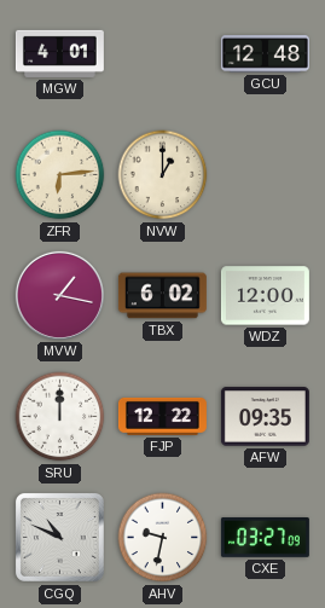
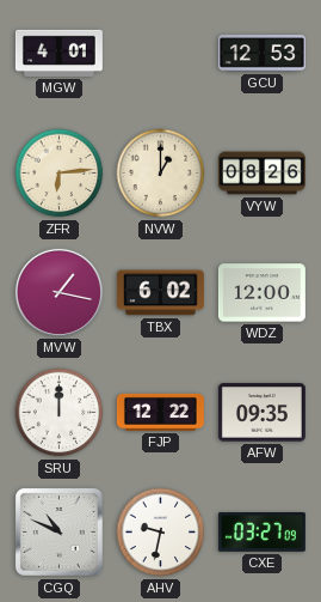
GCU: 12:48 -> 12:53
VYW: none -> 08:26
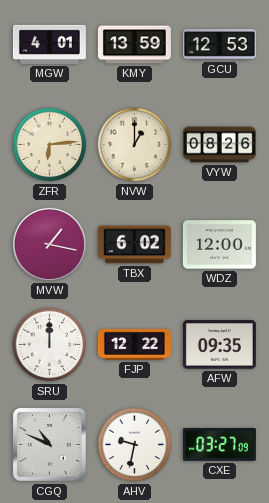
KMY: none -> 13:59
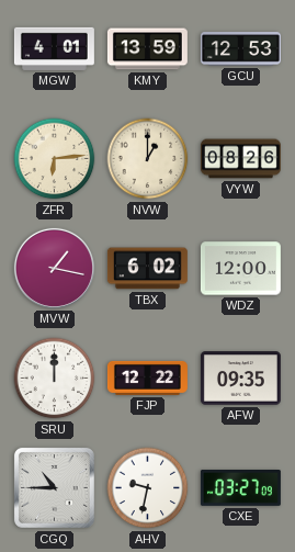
CGQ: 10:49 -> 10:45
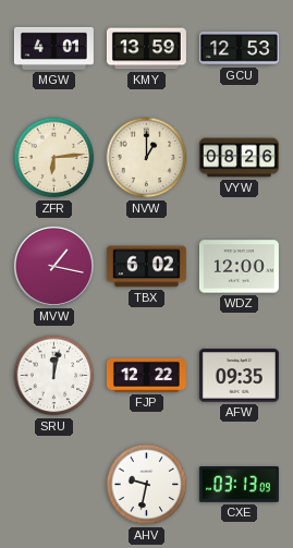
SRU: 12:00 -> 12:02
CGQ: 10:45 -> none
CXE: 03:27 -> 03:13
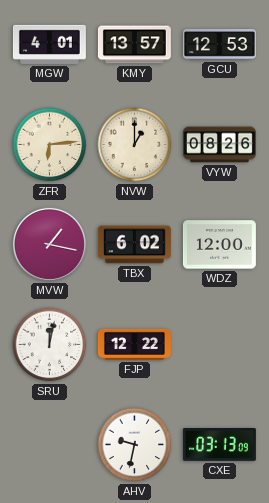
KMY: 13:59 -> 13:57
AFW: 09:35 -> none
